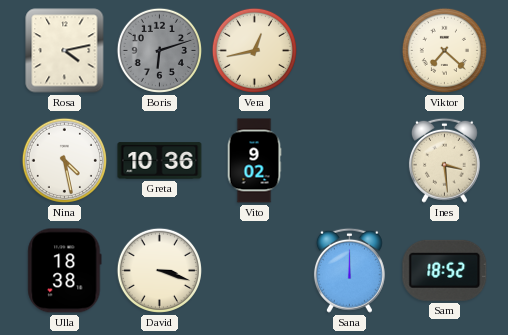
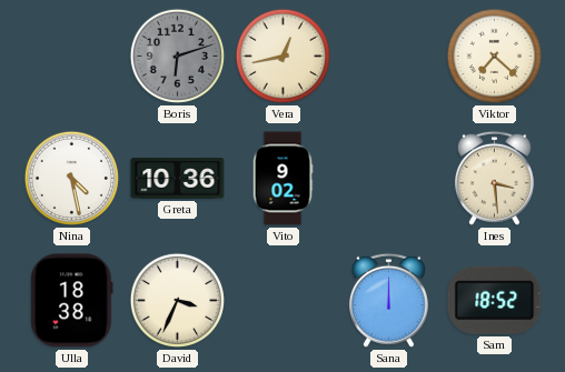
Rosa: 4:13 -> none
David: 3:18 -> 3:34
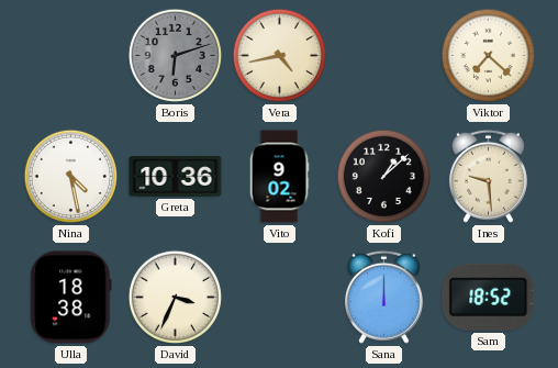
Vera: 12:43 -> 4:43
Kofi: none -> 1:08
Ines: 3:29 -> 9:29
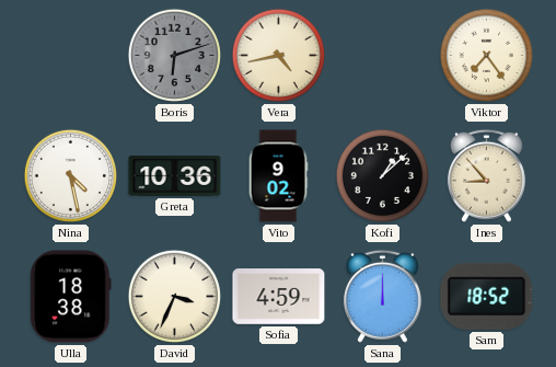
Viktor: 7:22 -> 7:24
Ines: 9:29 -> 8:53
Sofia: none -> 4:59
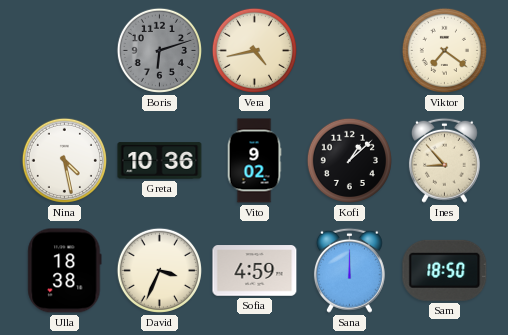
Viktor: 7:24 -> 7:21
Sam: 18:52 -> 18:50
